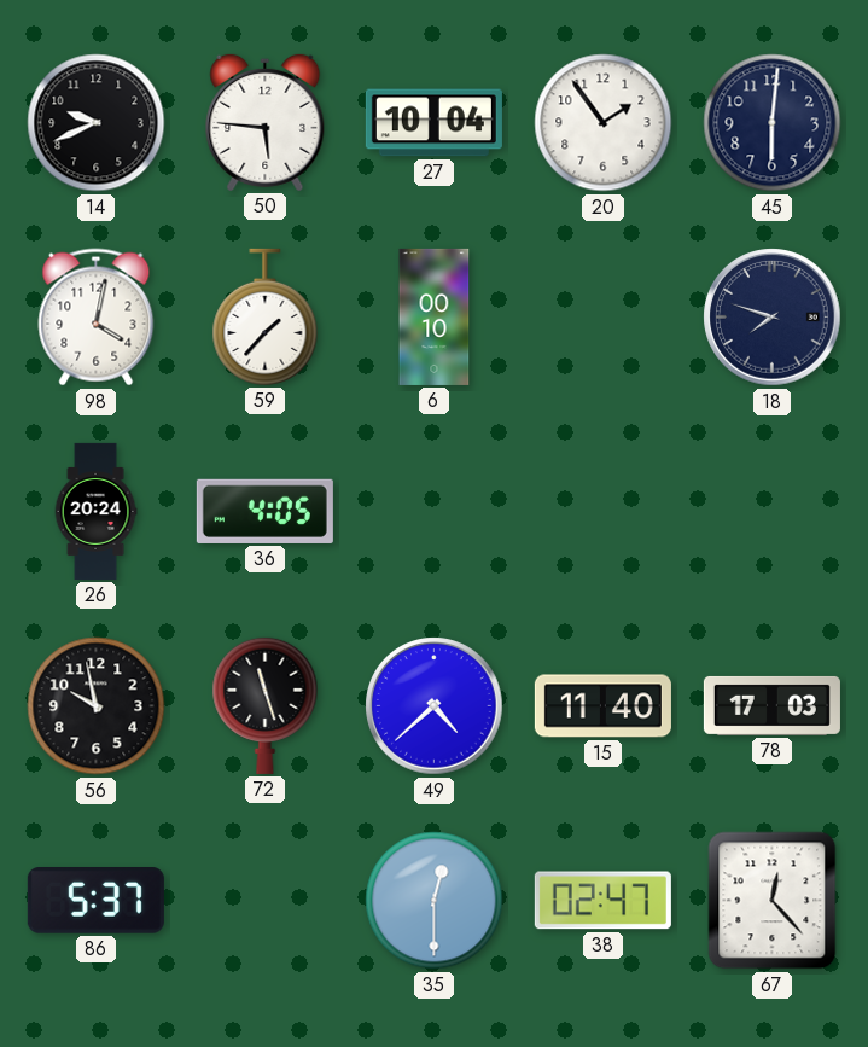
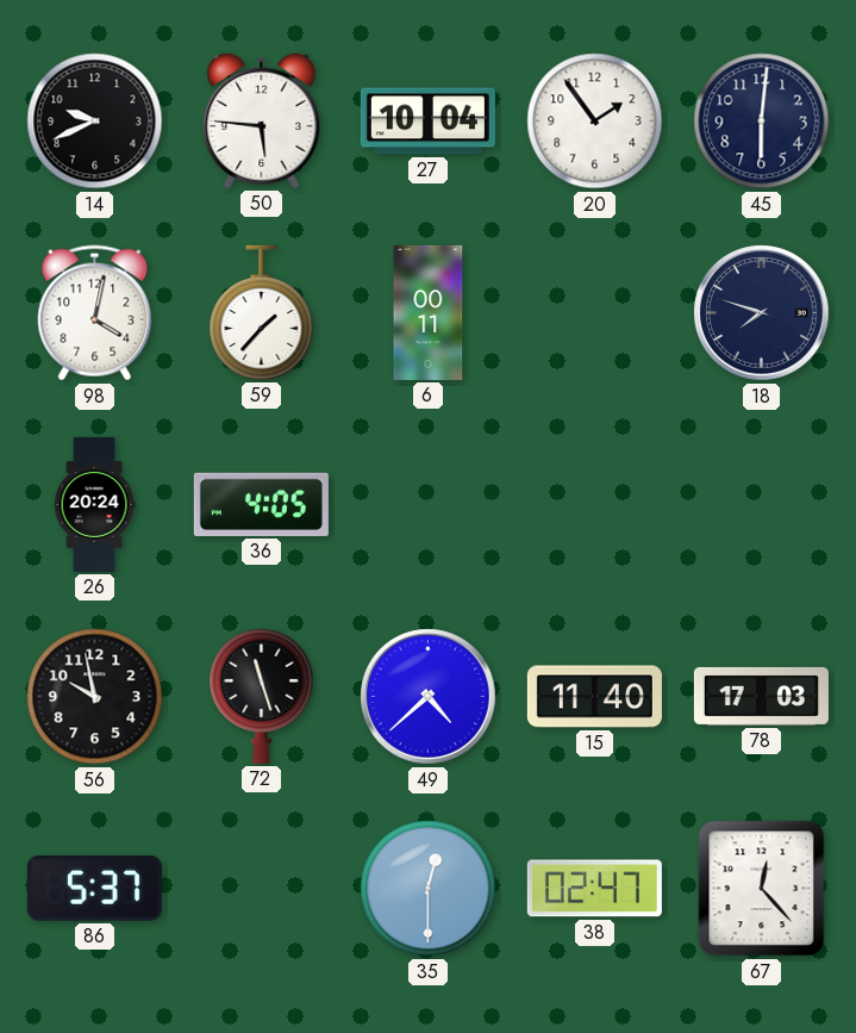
6: 00:10 -> 00:11
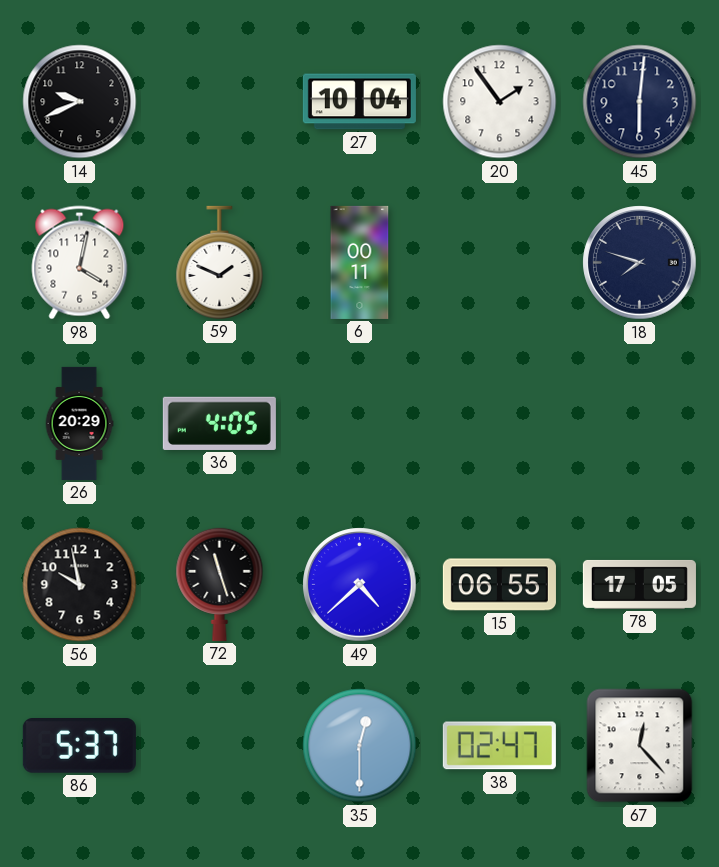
50: 5:46 -> none
59: 1:37 -> 1:49
26: 20:24 -> 20:29
15: 11:40 -> 06:55
78: 17:03 -> 17:05
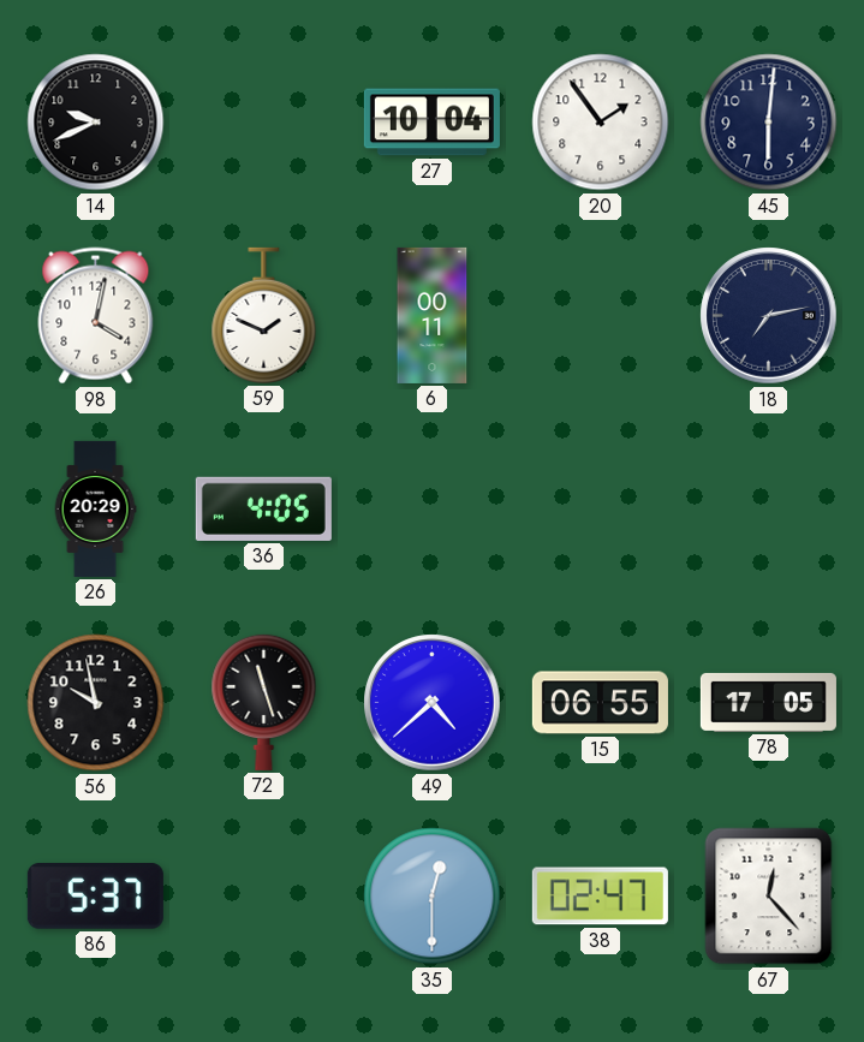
18: 7:48 -> 7:13
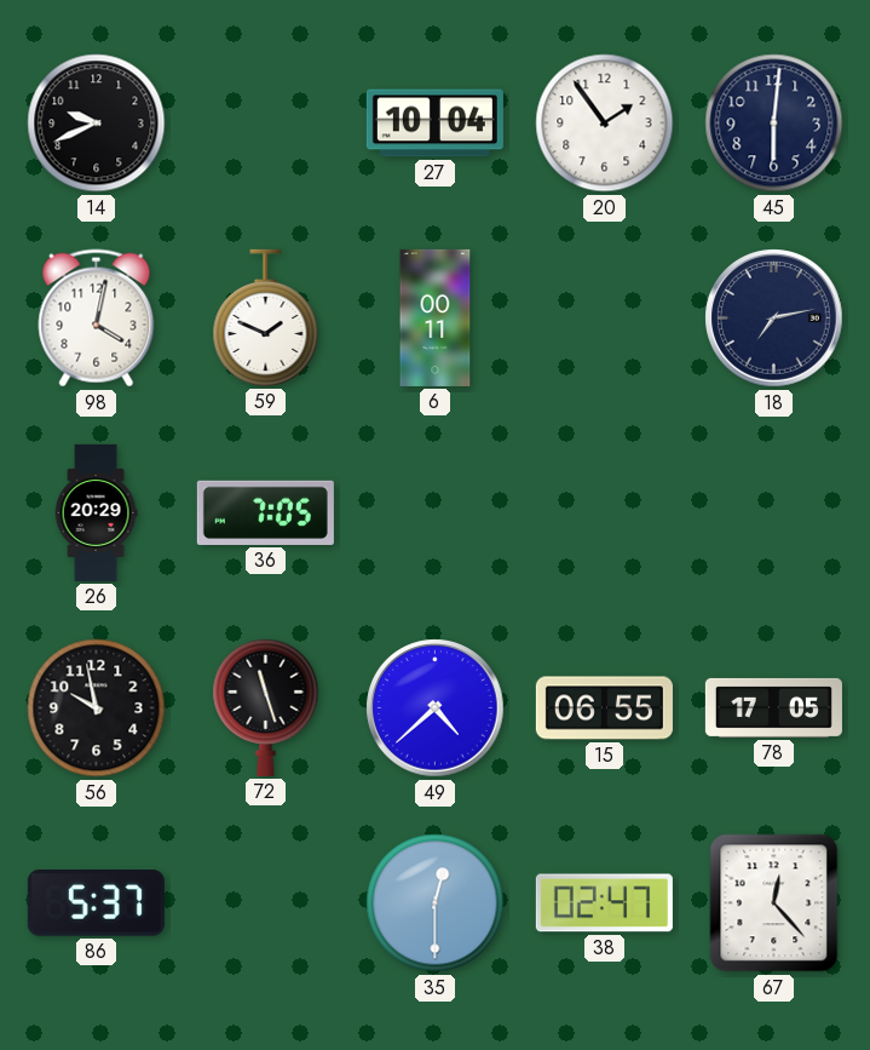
36: 4:05 -> 7:05
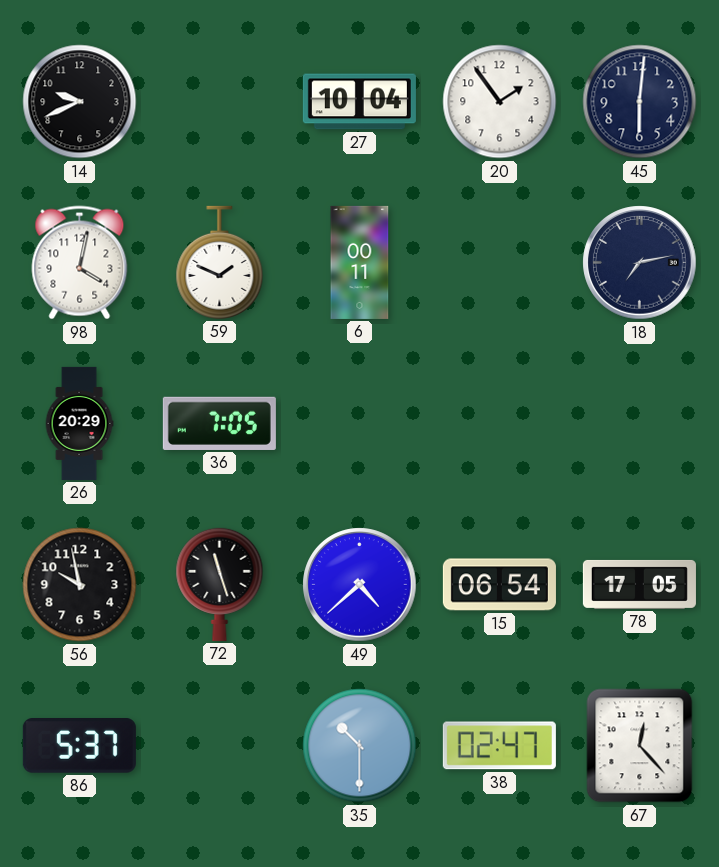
15: 06:55 -> 06:54
35: 12:30 -> 10:30
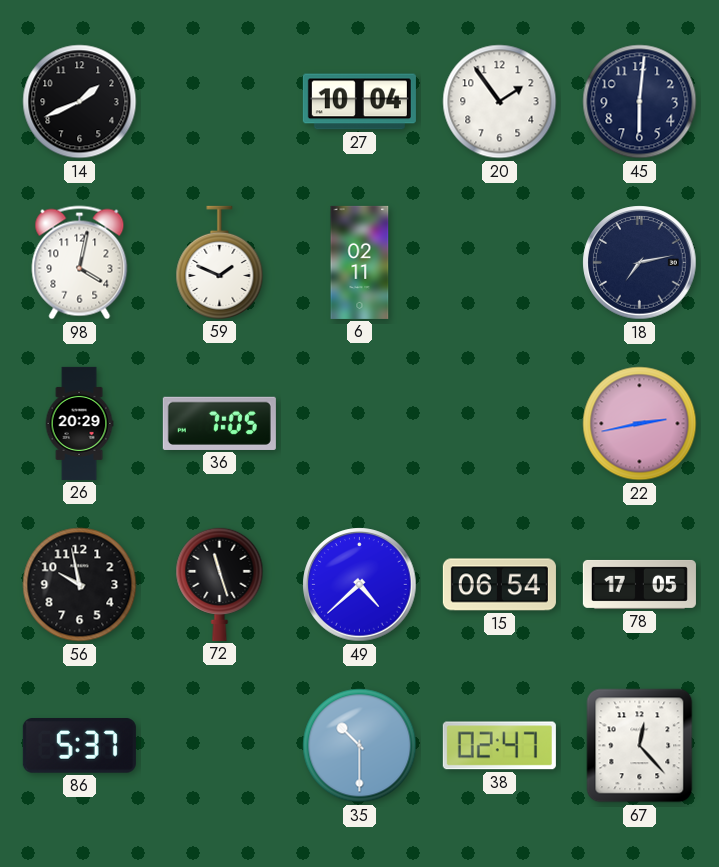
14: 9:41 -> 1:41
6: 00:11 -> 02:11
22: none -> 2:43
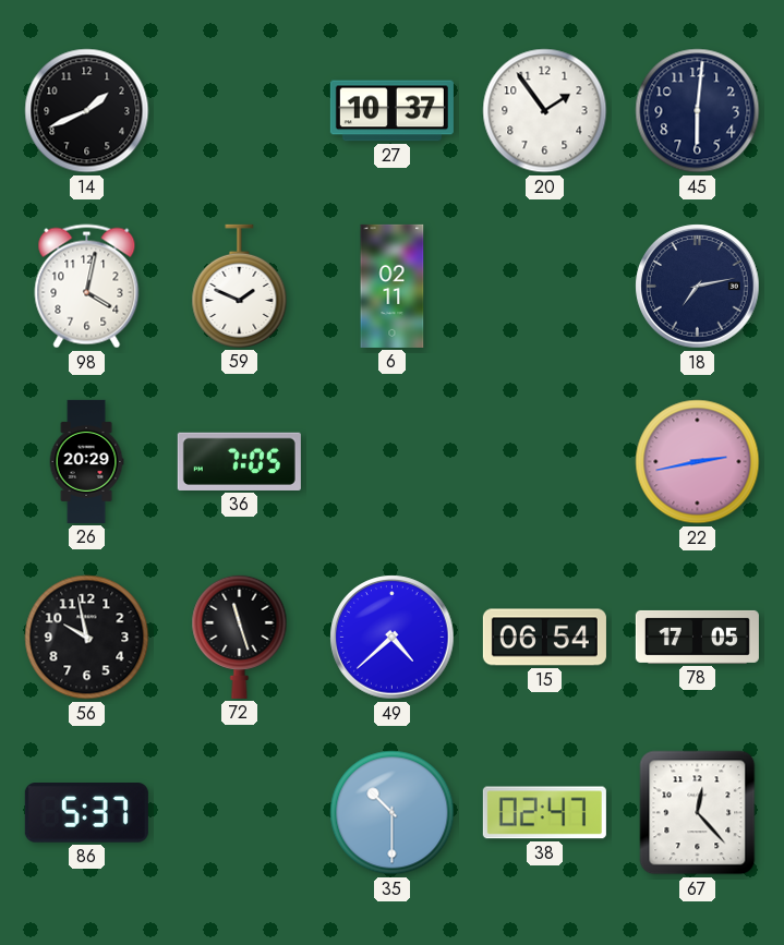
27: 10:04 -> 10:37
